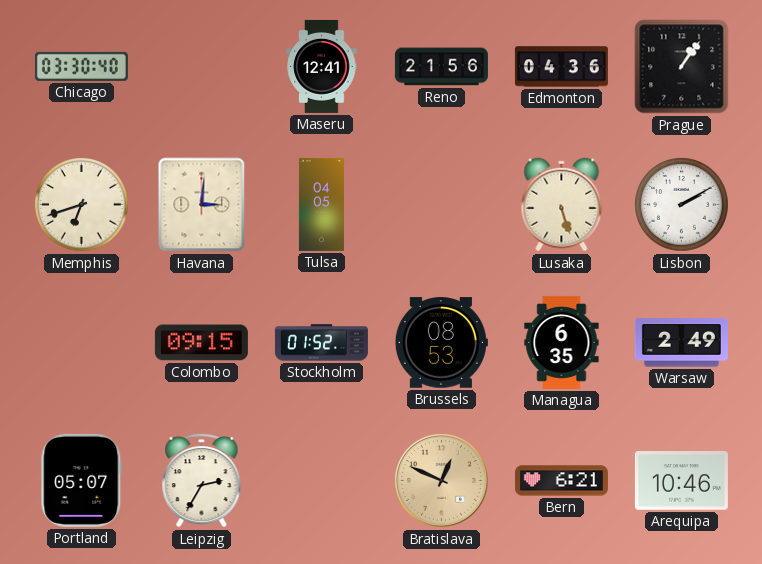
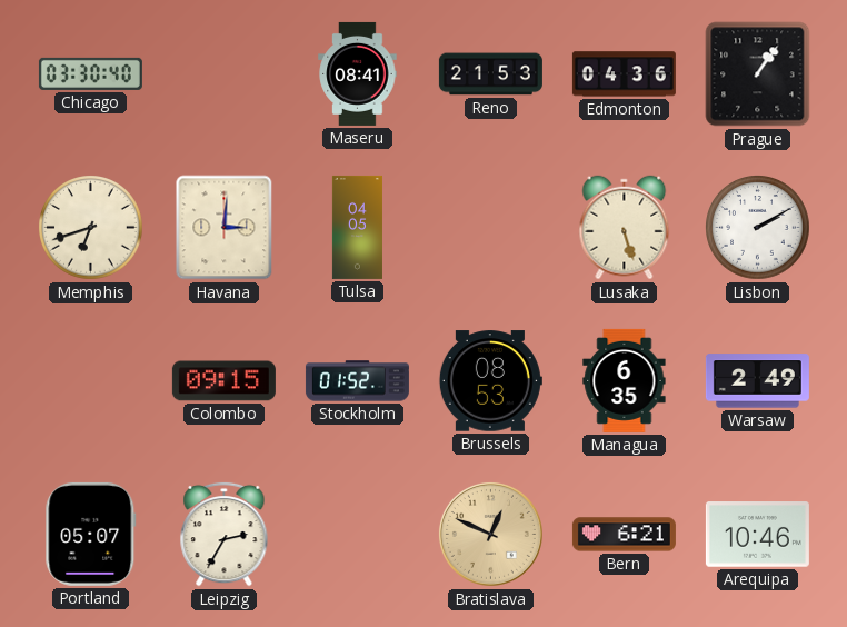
Maseru: 12:41 -> 08:41
Reno: 21:56 -> 21:53
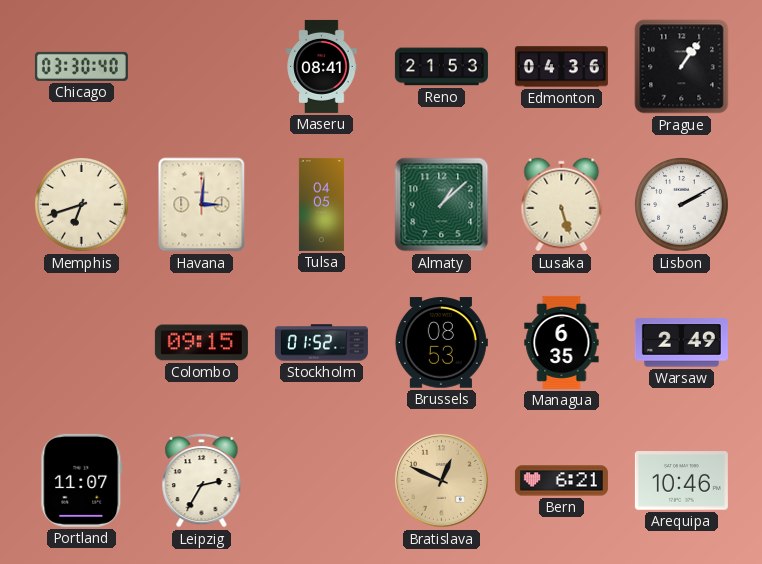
Almaty: none -> 1:08
Portland: 05:07 -> 11:07
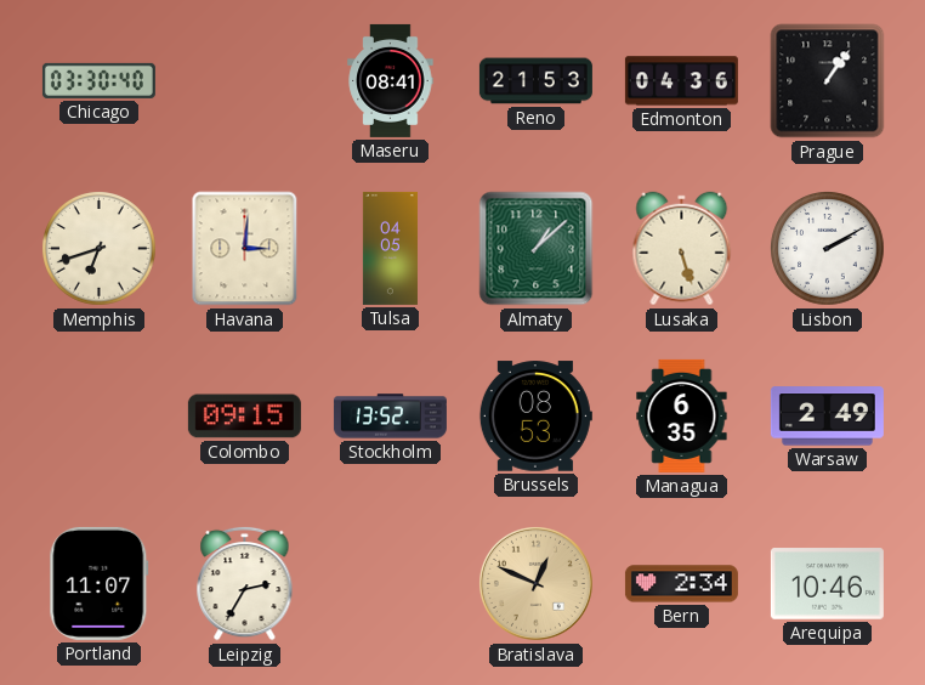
Stockholm: 01:52 -> 13:52
Bern: 6:21 -> 2:34
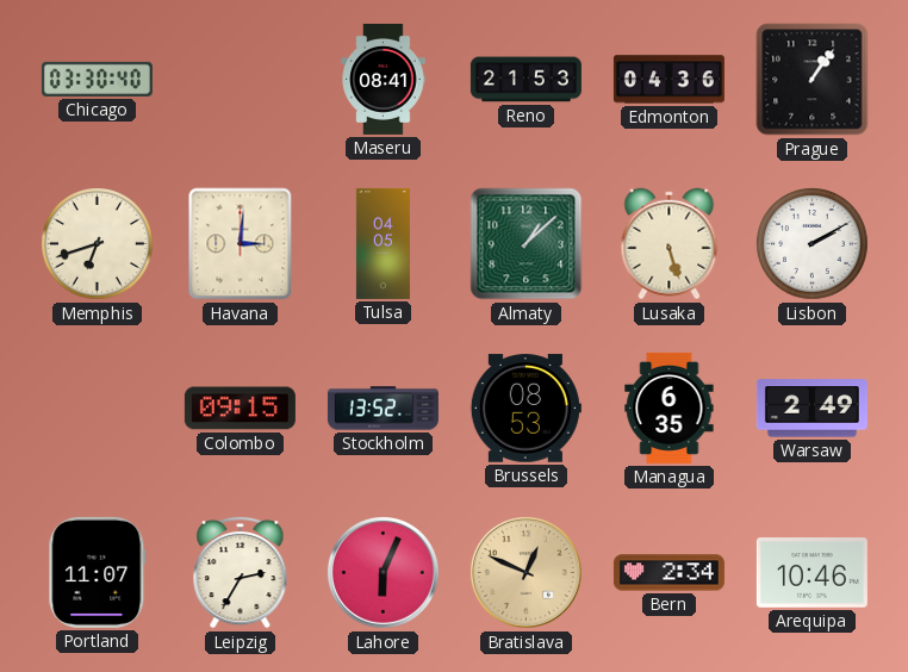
Lahore: none -> 6:04
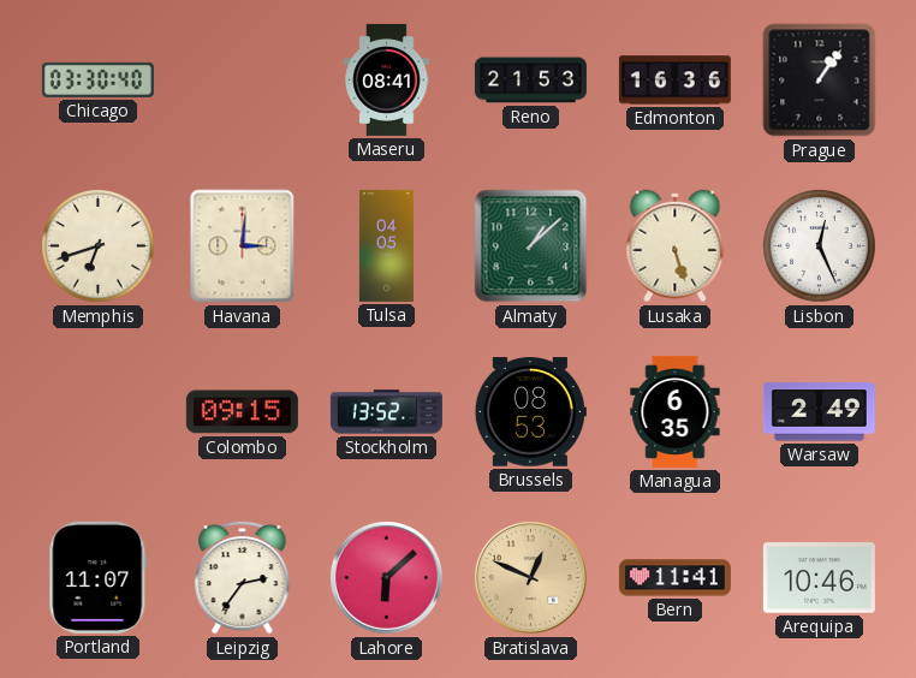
Edmonton: 04:36 -> 16:36
Lisbon: 2:10 -> 12:26
Leipzig: 2:35 -> 2:36
Lahore: 6:04 -> 6:08
Bern: 2:34 -> 11:41
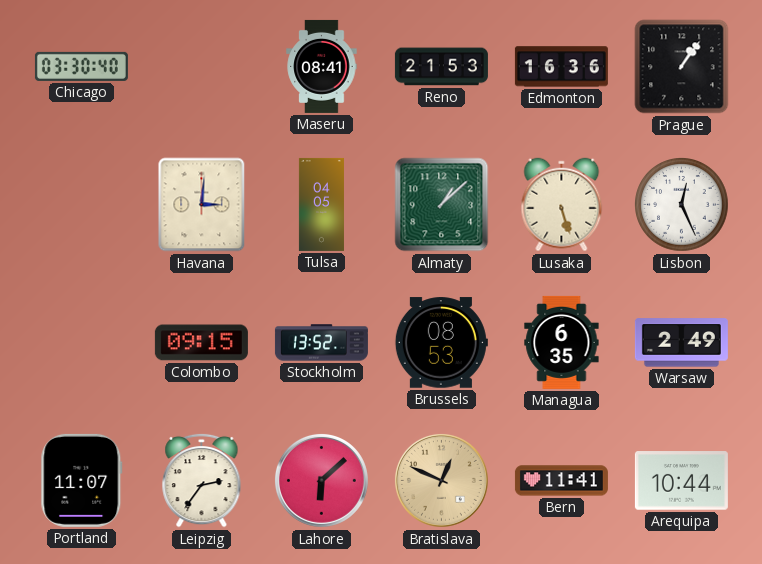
Memphis: 6:42 -> none
Arequipa: 10:46 -> 10:44
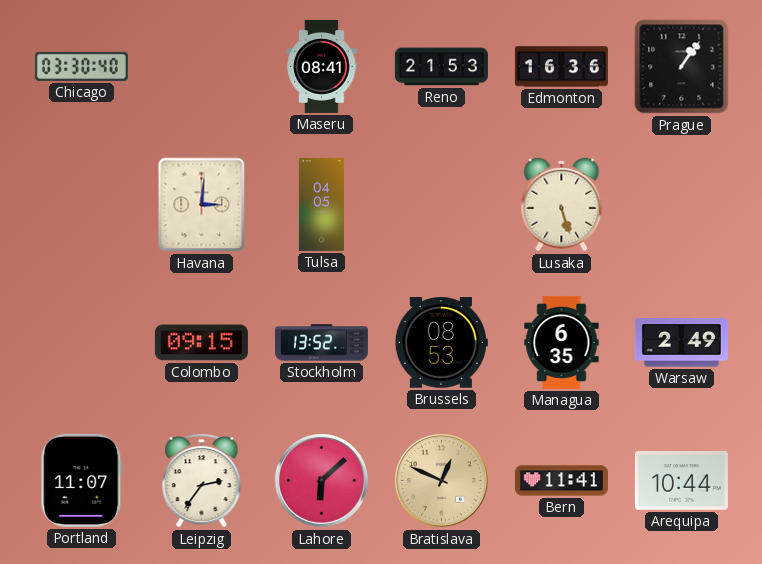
Almaty: 1:08 -> none
Lisbon: 12:26 -> none
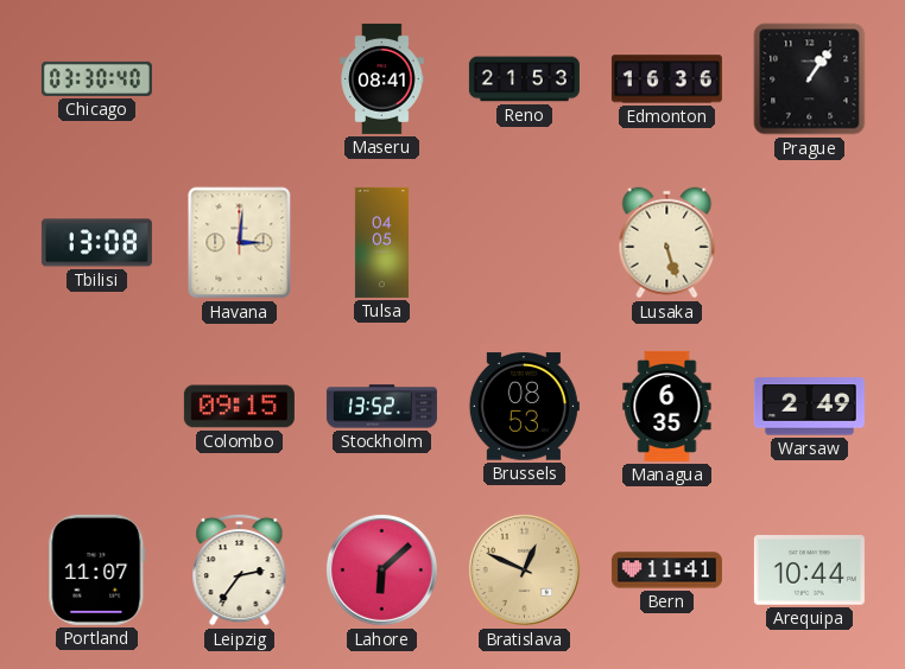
Tbilisi: none -> 13:08
